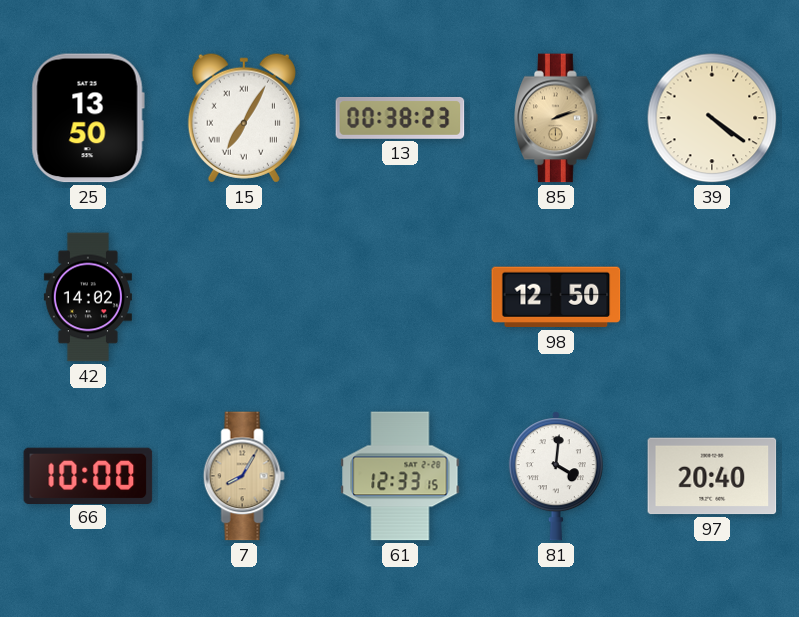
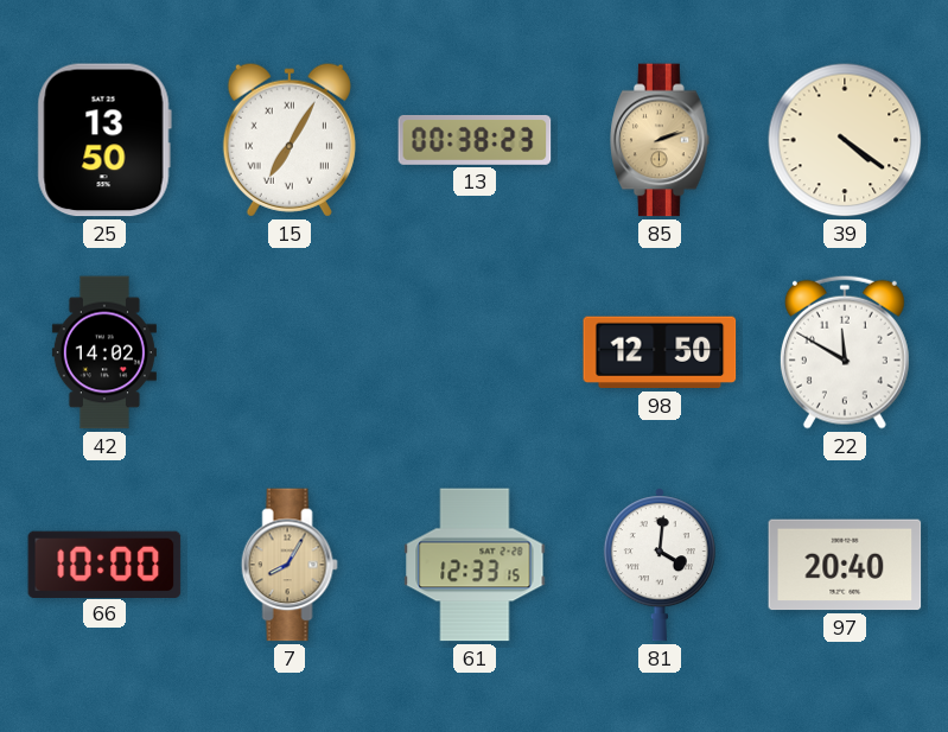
22: none -> 11:50
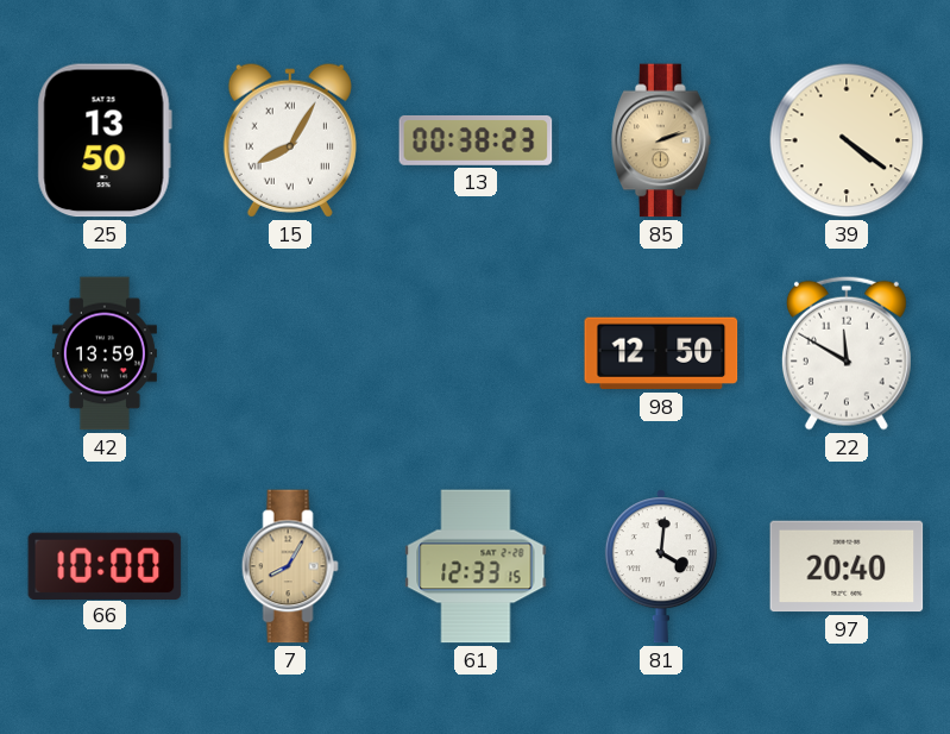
15: 7:05 -> 8:05
42: 14:02 -> 13:59
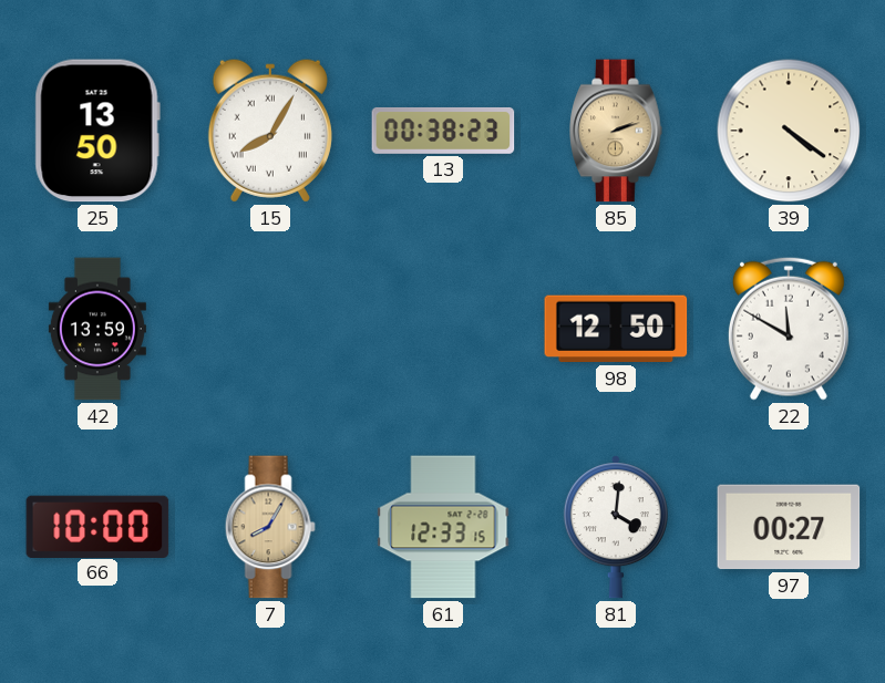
97: 20:40 -> 00:27
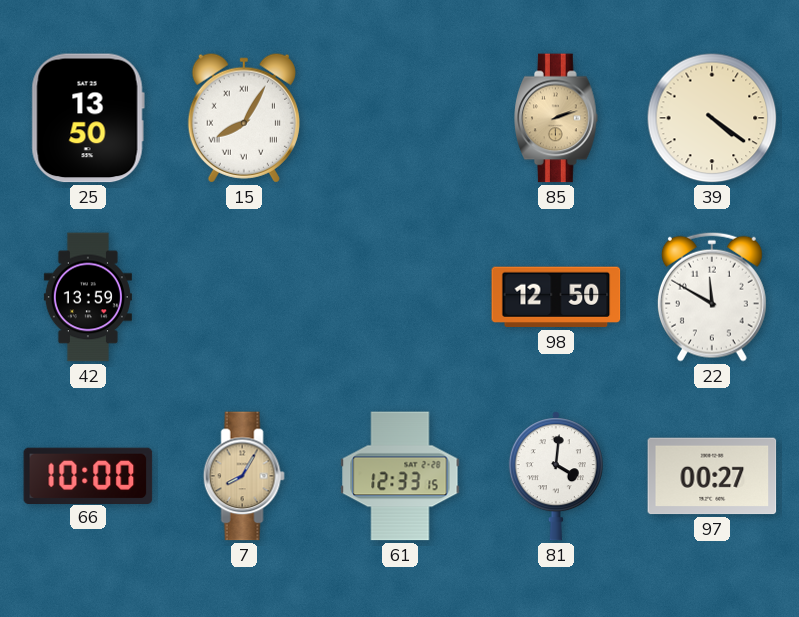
13: 00:38 -> none
